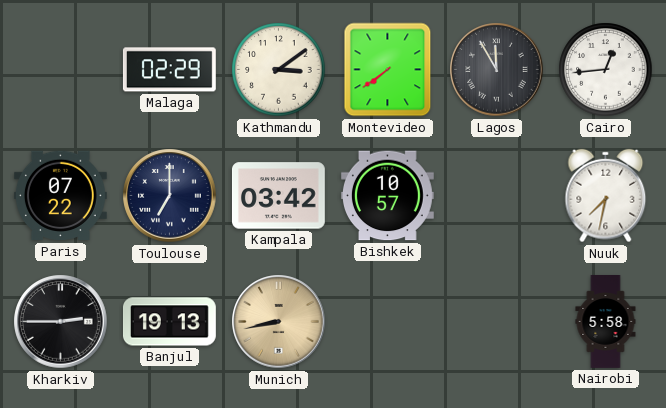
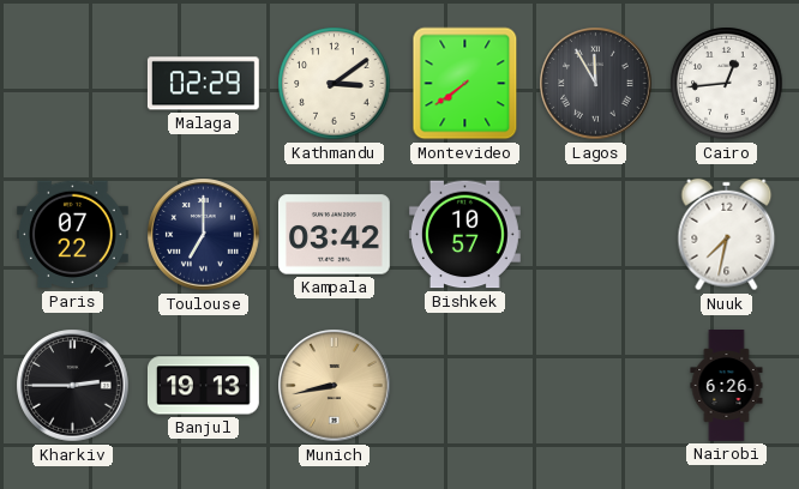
Nairobi: 5:58 -> 6:26
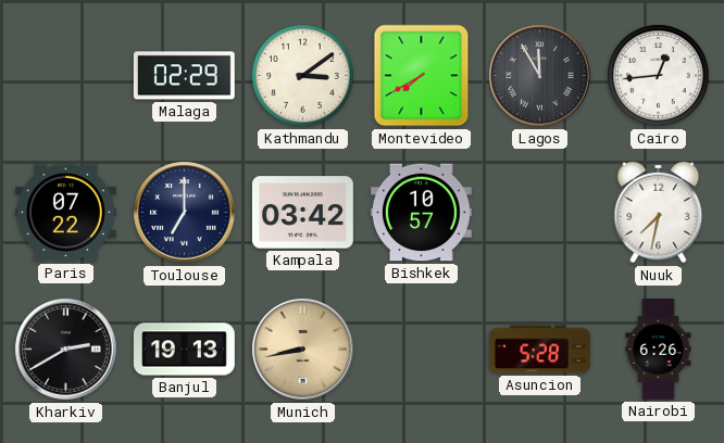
Montevideo: 7:39 -> 7:40
Kharkiv: 2:45 -> 2:40
Asuncion: none -> 5:28
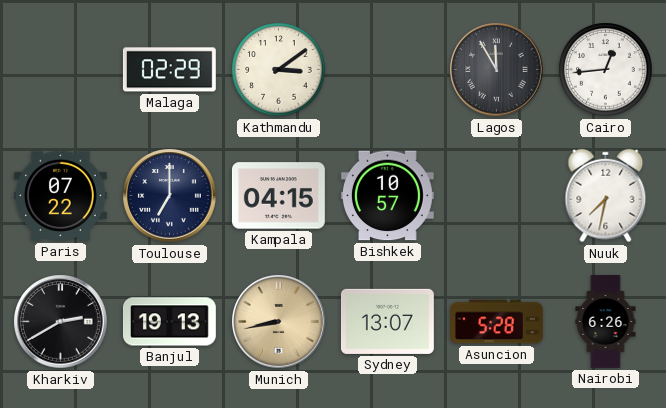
Montevideo: 7:40 -> none
Kampala: 03:42 -> 04:15
Sydney: none -> 13:07
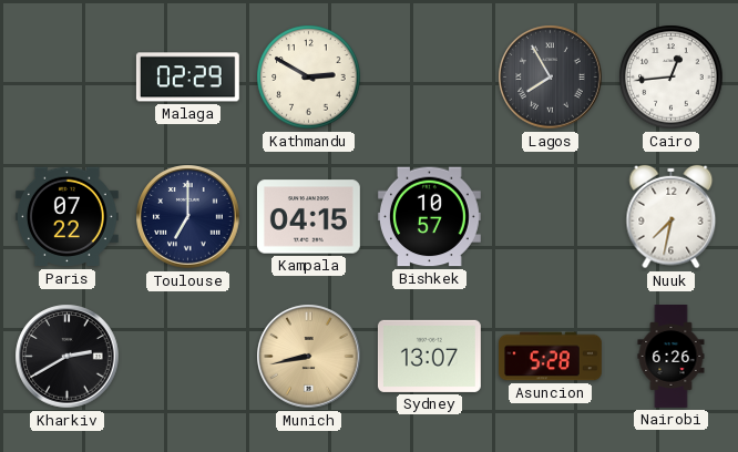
Kathmandu: 3:09 -> 2:50
Lagos: 11:55 -> 7:55
Banjul: 19:13 -> none
